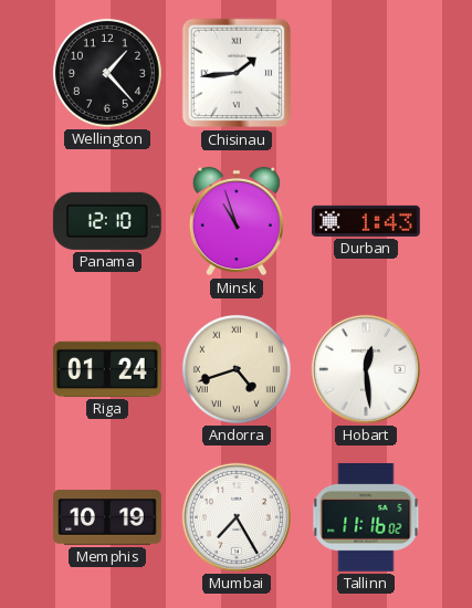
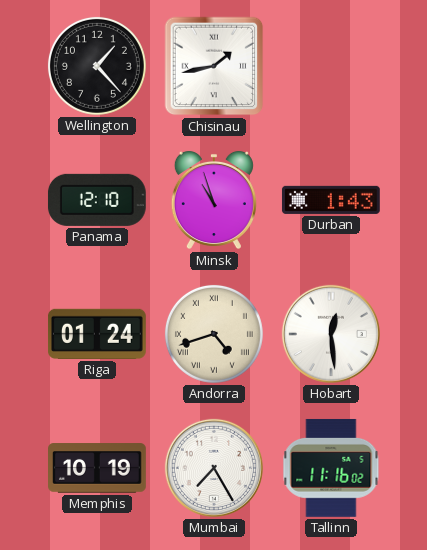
Chisinau: 1:44 -> 1:43
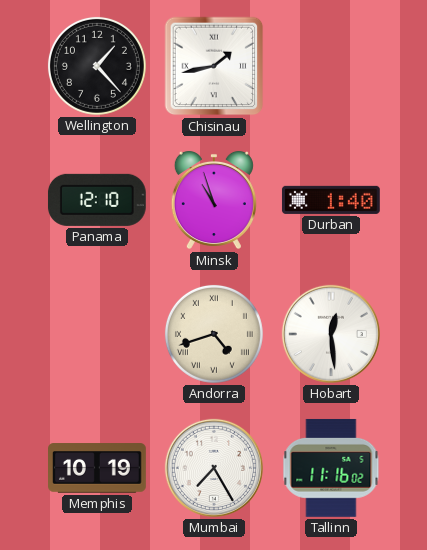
Durban: 1:43 -> 1:40
Riga: 01:24 -> none
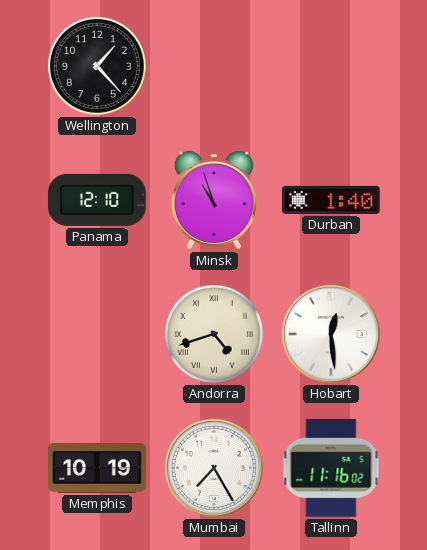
Chisinau: 1:43 -> none
